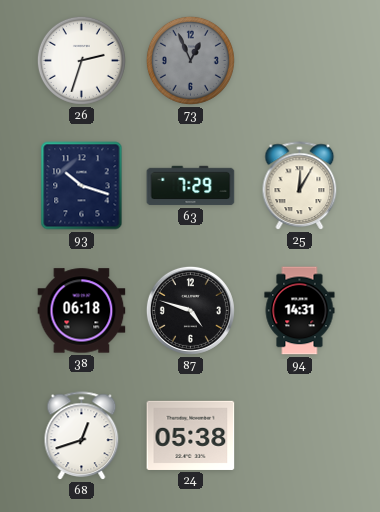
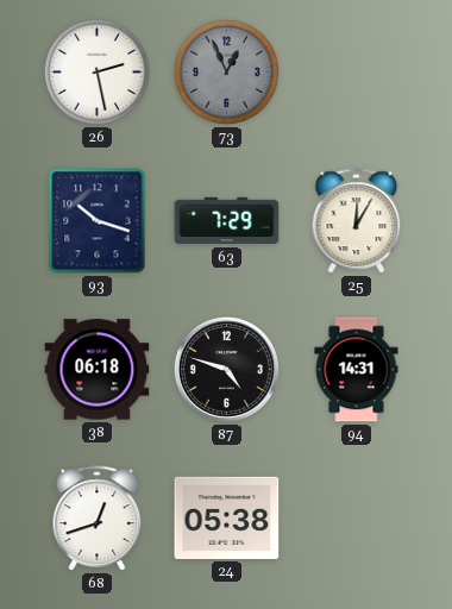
26: 2:33 -> 2:28
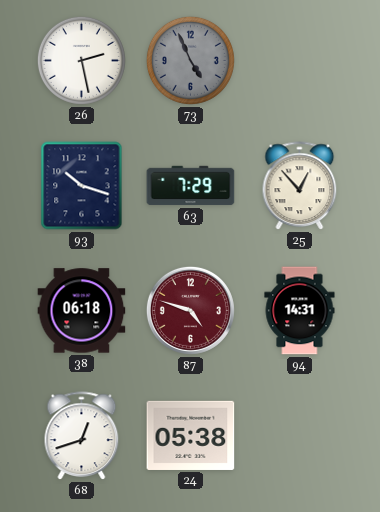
73: 12:56 -> 4:56
25: 12:05 -> 12:53
87 dial: black -> burgundy
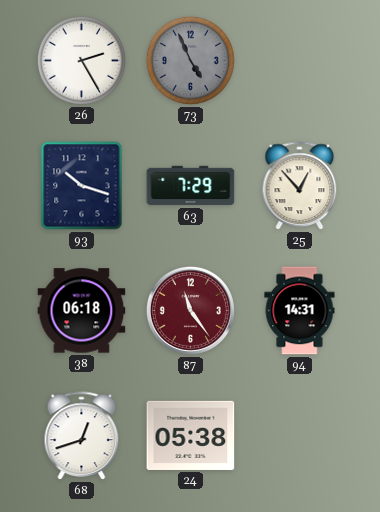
26: 2:28 -> 2:25
87: 4:48 -> 11:24
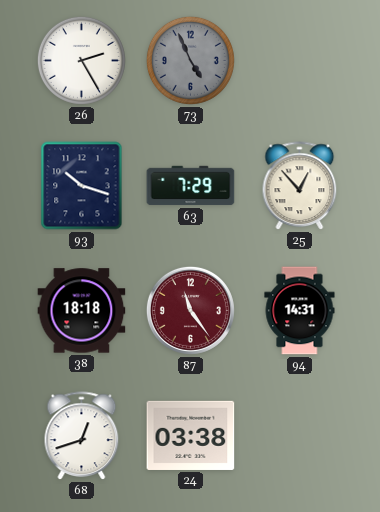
38: 06:18 -> 18:18
24: 05:38 -> 03:38
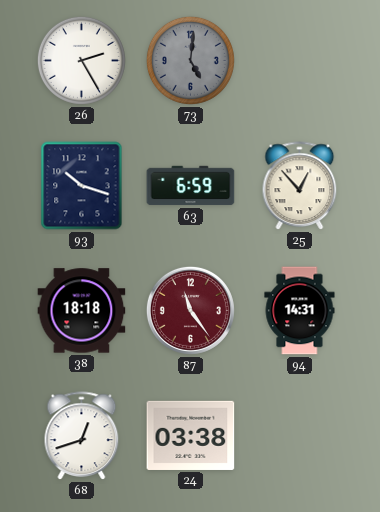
73: 4:56 -> 5:01
63: 7:29 -> 6:59
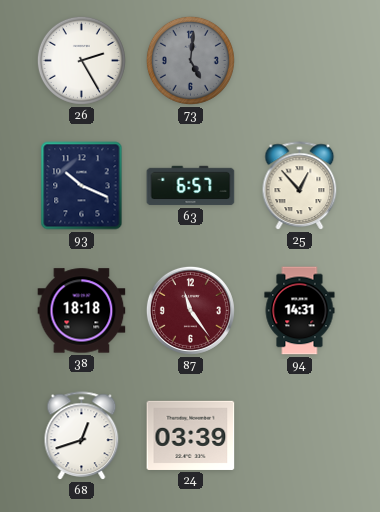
93: 10:18 -> 10:19
63: 6:59 -> 6:57
24: 03:38 -> 03:39
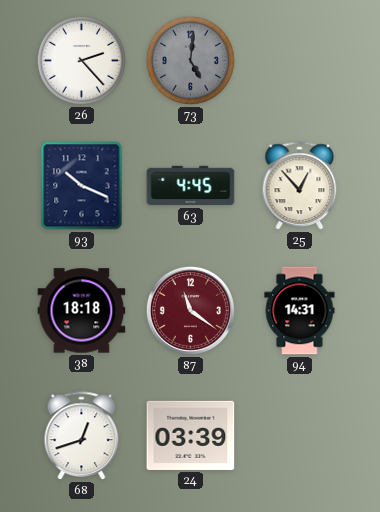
26: 2:25 -> 2:23
63: 6:57 -> 4:45
87: 11:24 -> 11:21
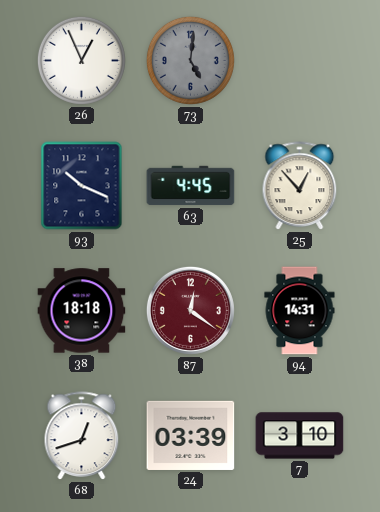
26: 2:23 -> 12:56
87: 11:21 -> 12:21
7: none -> 3:10
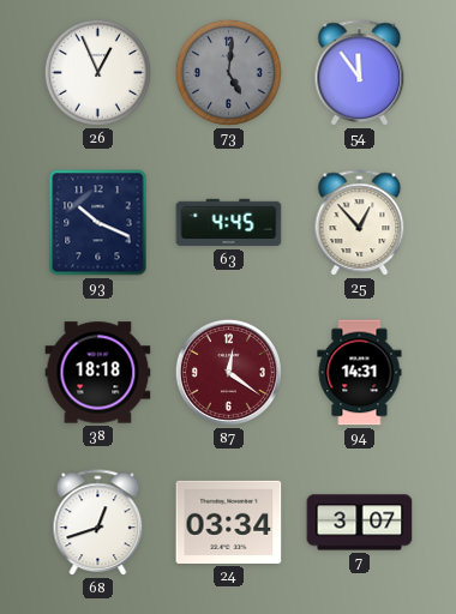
54: none -> 11:54
24: 03:39 -> 03:34
7: 3:10 -> 3:07
